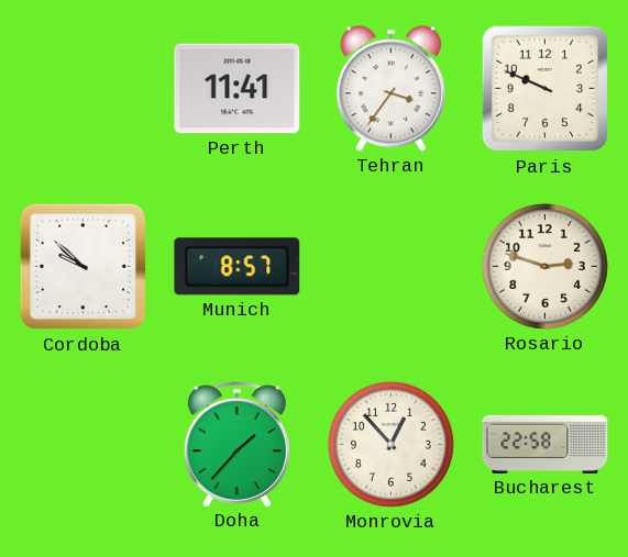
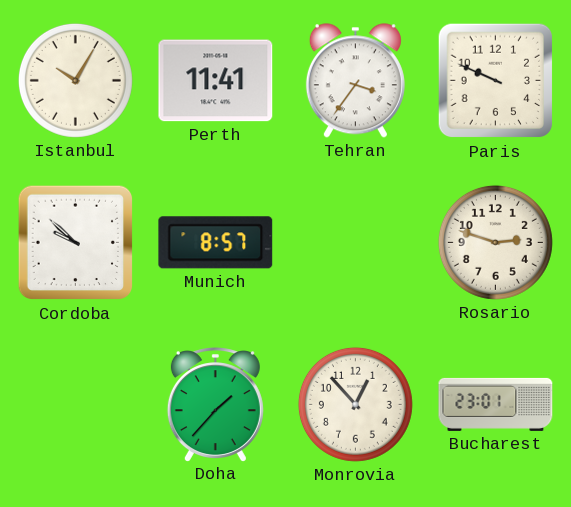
Istanbul: none -> 10:05
Bucharest: 22:58 -> 23:01
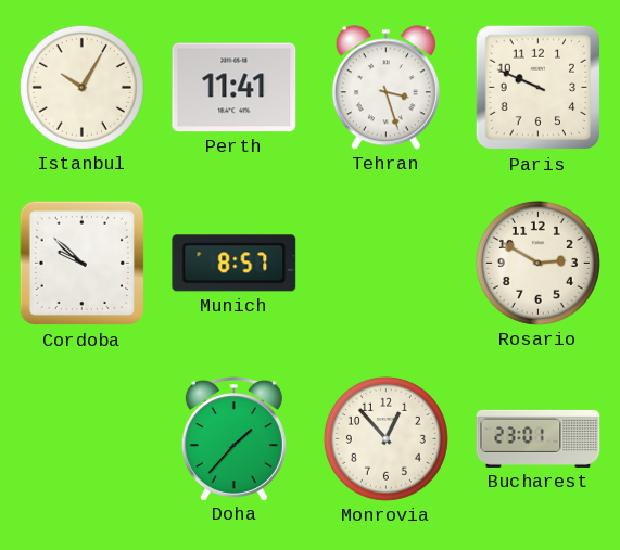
Tehran: 3:36 -> 3:27
Rosario: 2:48 -> 2:50
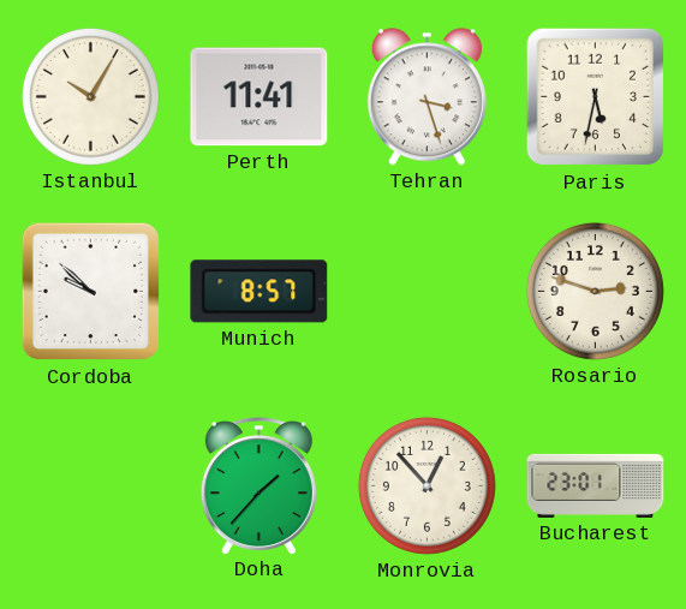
Paris: 9:49 -> 5:32
Rosario: 2:50 -> 2:48
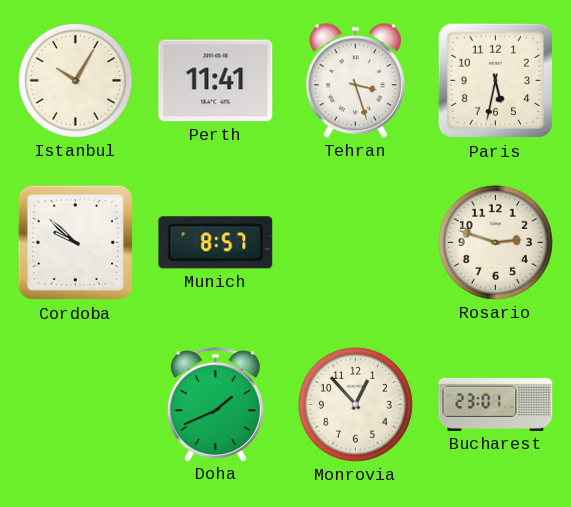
Doha: 1:37 -> 1:41
